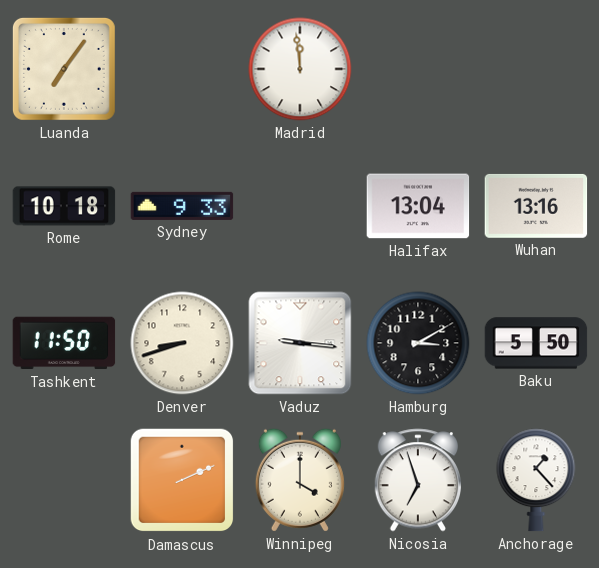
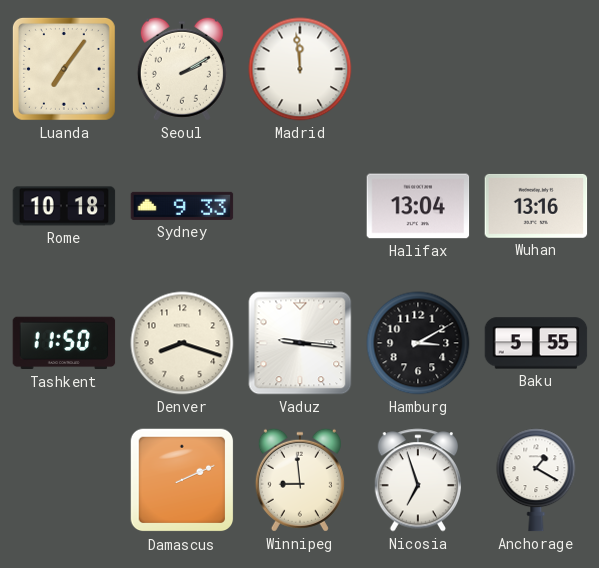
Seoul: none -> 2:10
Denver: 8:42 -> 8:18
Baku: 5:50 -> 5:55
Winnipeg: 4:00 -> 8:59
Anchorage: 1:23 -> 1:20
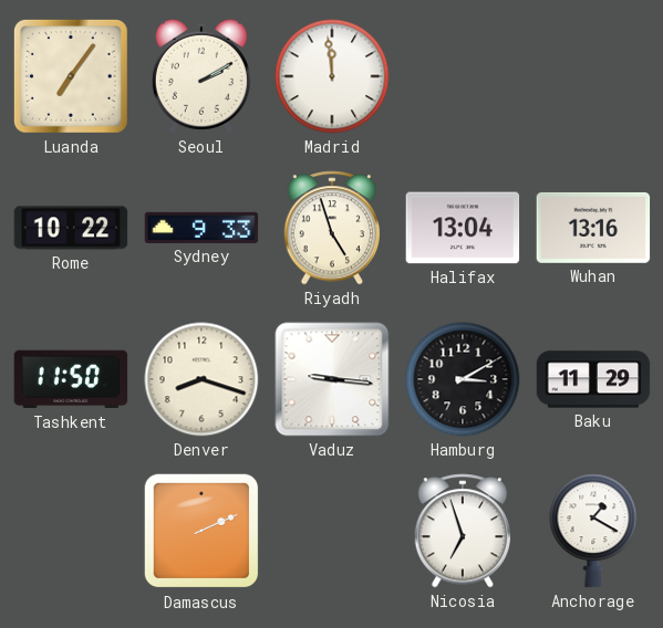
Rome: 10:18 -> 10:22
Riyadh: none -> 4:57
Baku: 5:55 -> 11:29
Winnipeg: 8:59 -> none
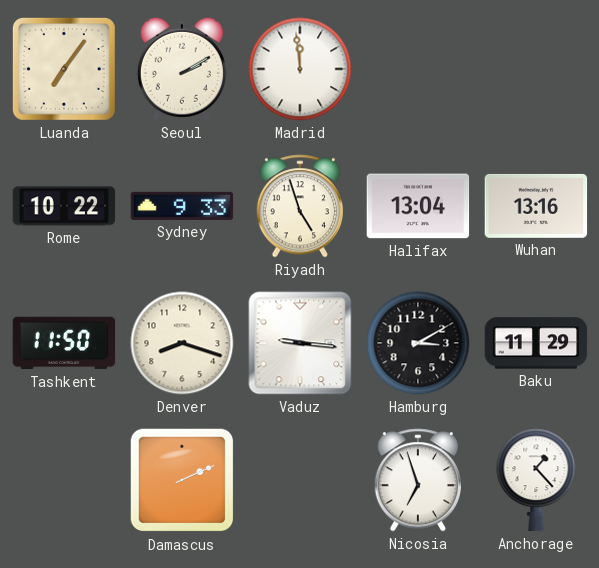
Anchorage: 1:20 -> 1:23
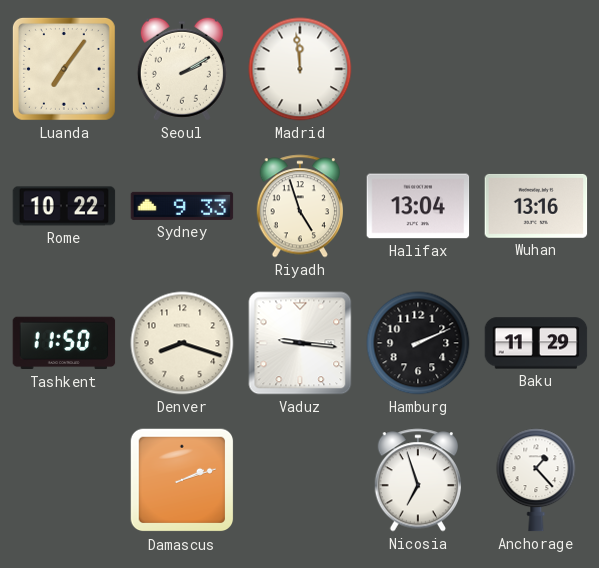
Hamburg: 3:10 -> 2:11
Damascus: 2:11 -> 2:12
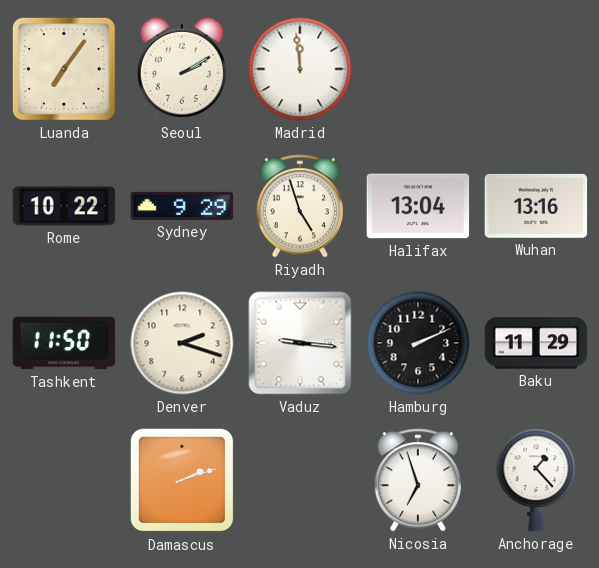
Sydney: 9:33 -> 9:29
Denver: 8:18 -> 2:18
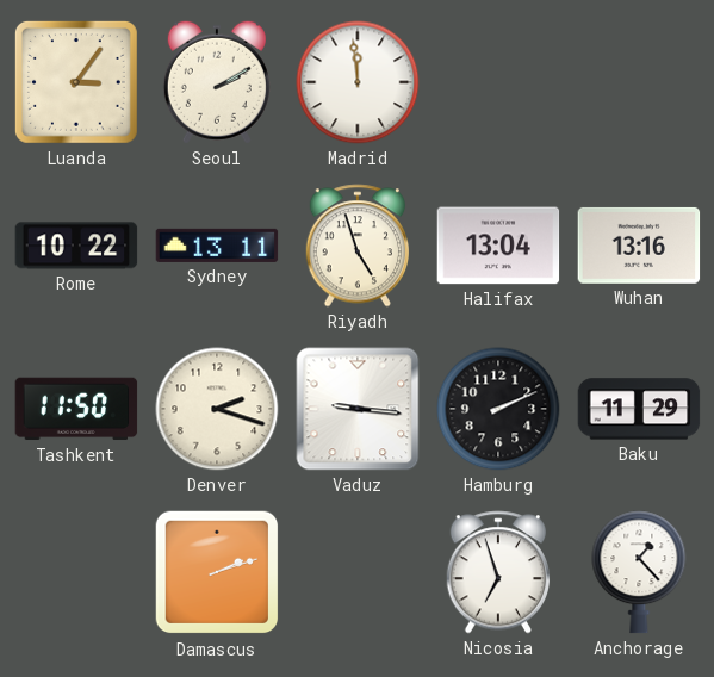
Luanda: 7:06 -> 3:06
Sydney: 9:29 -> 13:11
